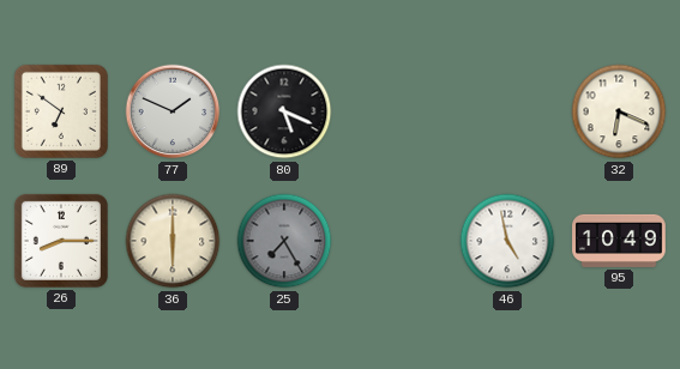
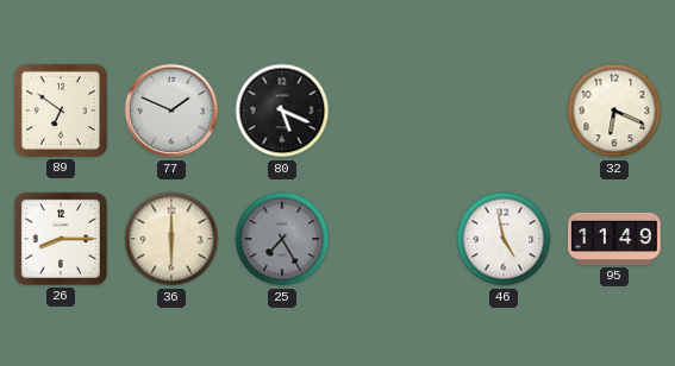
95: 10:49 -> 11:49
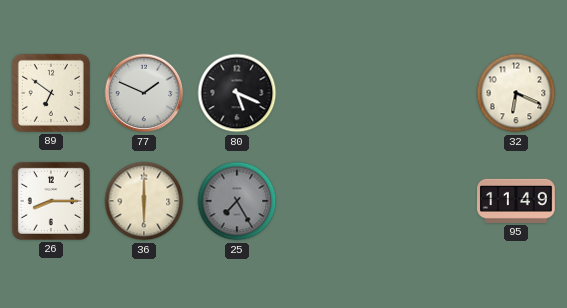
46: 4:58 -> none
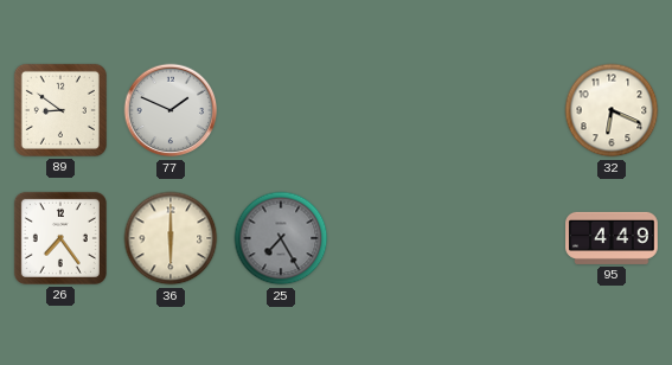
89: 6:51 -> 8:51
80: 5:19 -> none
26: 8:15 -> 7:24
95: 11:49 -> 4:49
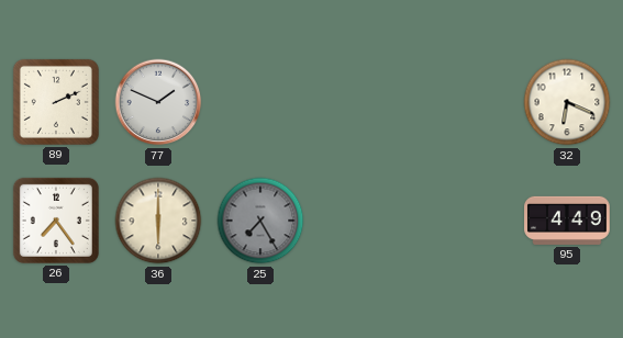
89: 8:51 -> 2:11
